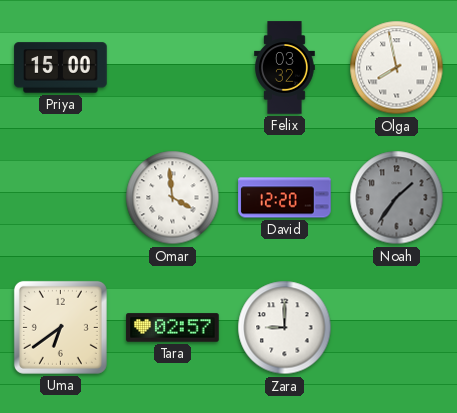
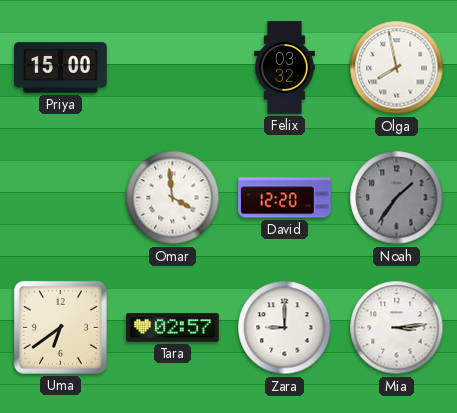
Mia: none -> 3:14
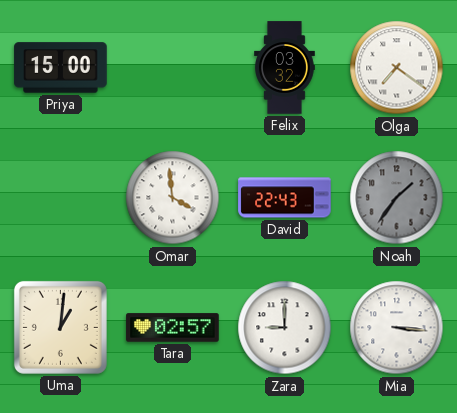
Olga: 7:58 -> 7:21
David: 12:20 -> 22:43
Uma: 6:39 -> 1:01
Mia: 3:14 -> 3:16
